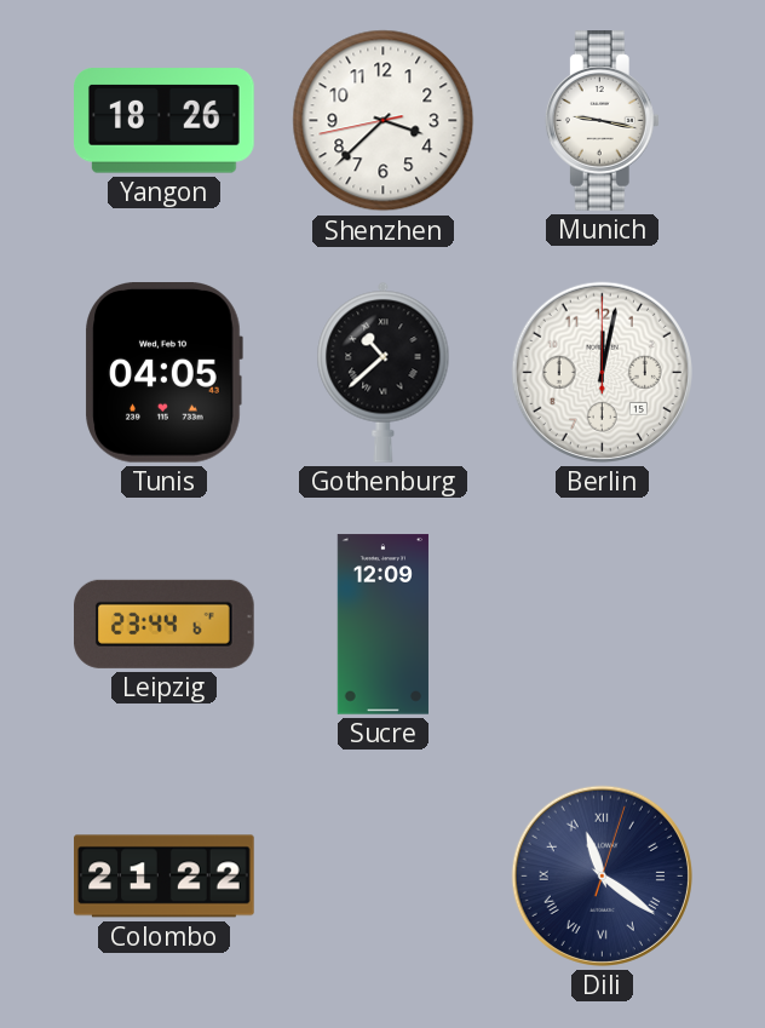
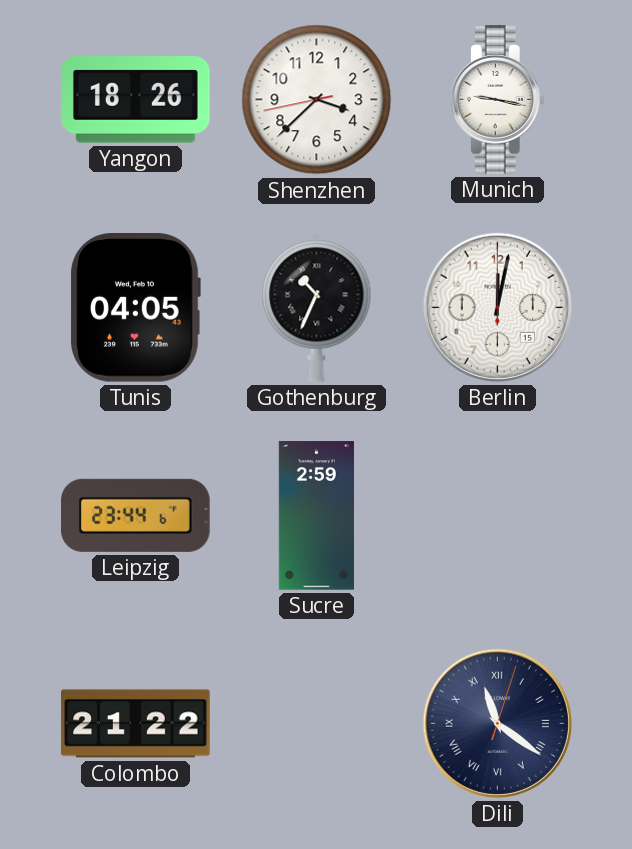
Gothenburg: 10:38 -> 10:34
Sucre: 12:09 -> 2:59
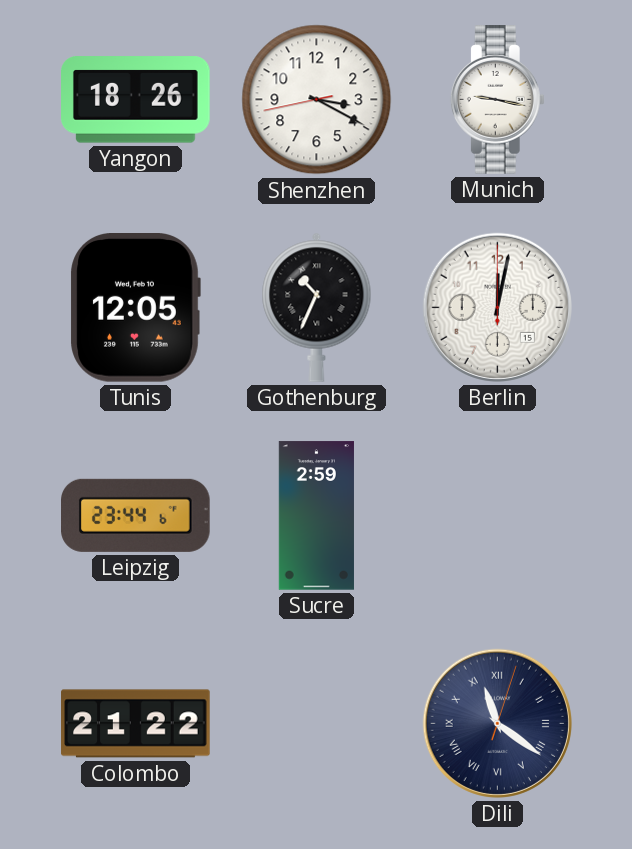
Shenzhen: 3:37 -> 3:19
Tunis: 04:05 -> 12:05
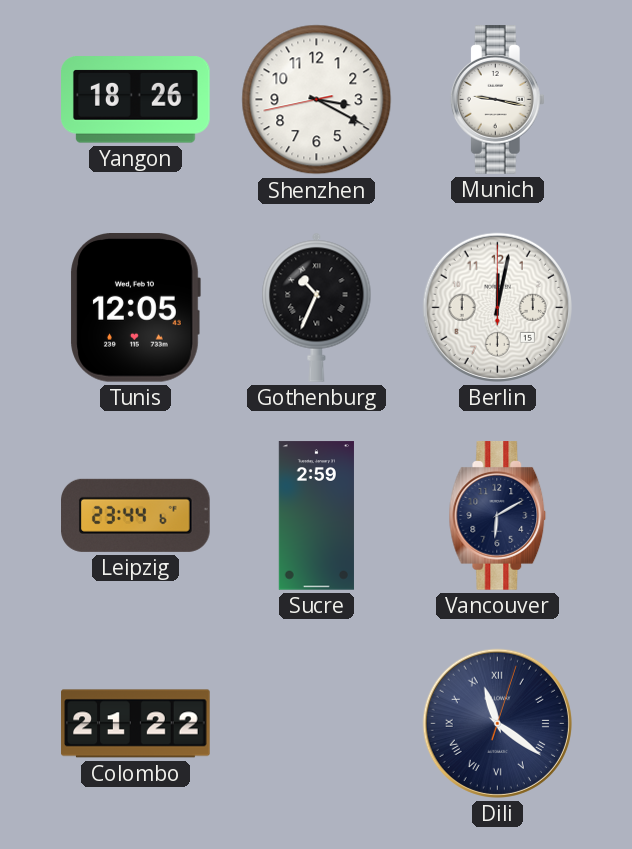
Vancouver: none -> 6:10
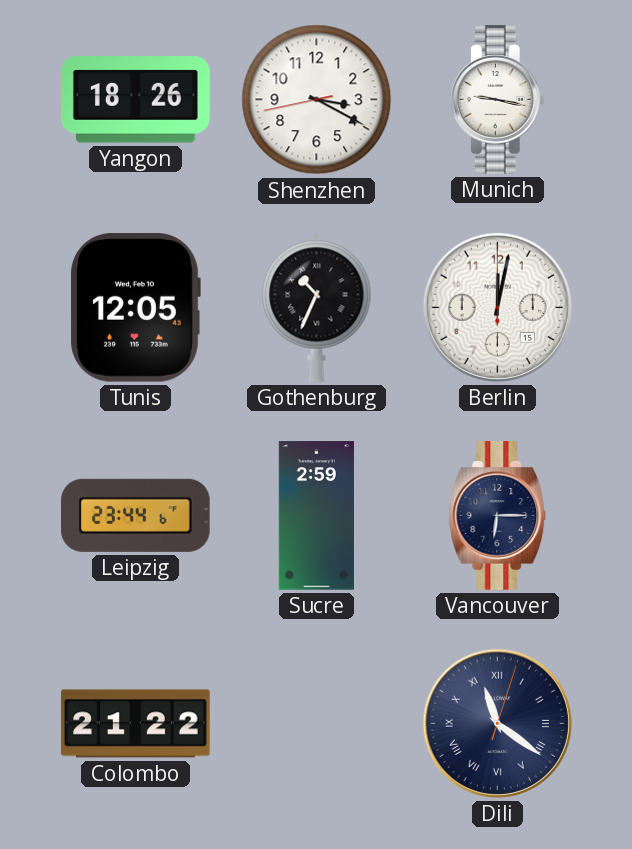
Vancouver: 6:10 -> 6:15
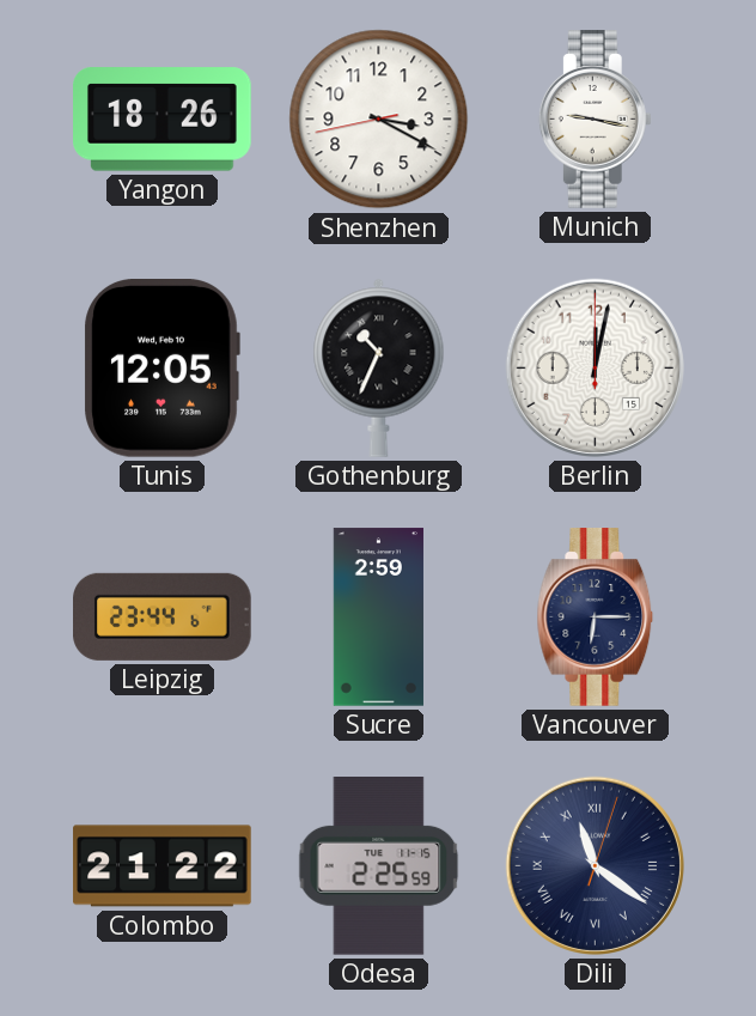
Odesa: none -> 2:25
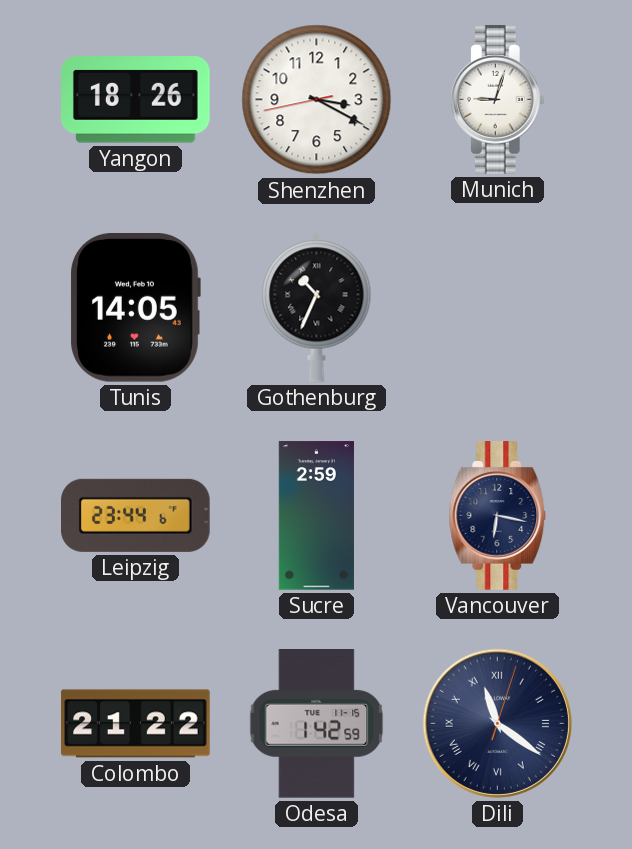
Munich: 9:17 -> 9:03
Tunis: 12:05 -> 14:05
Berlin: 12:02 -> none
Vancouver: 6:15 -> 6:17
Odesa: 2:25 -> 1:42
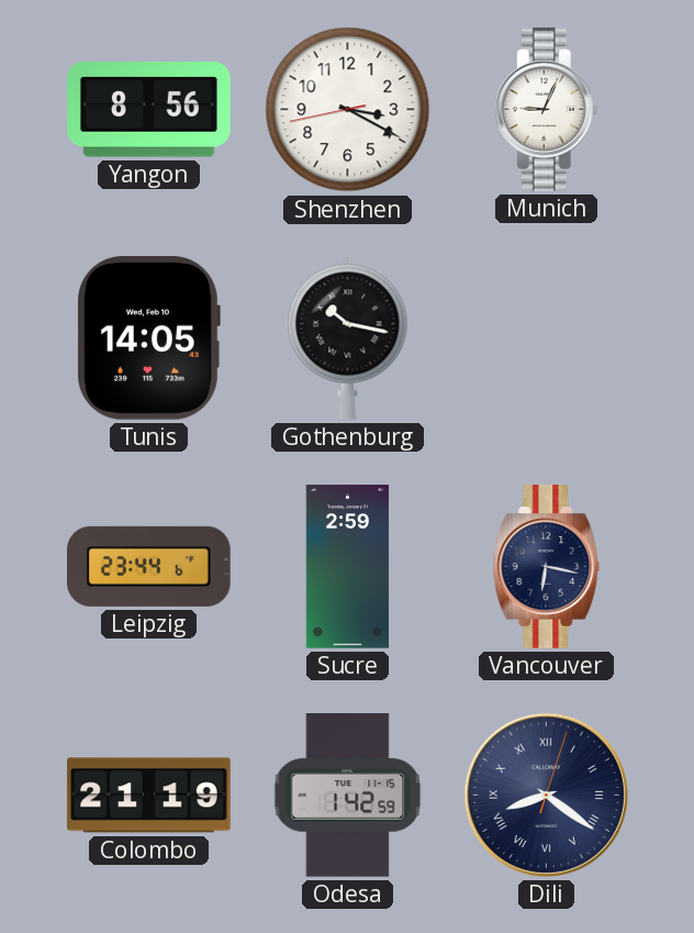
Yangon: 18:26 -> 8:56
Munich: 9:03 -> 9:04
Gothenburg: 10:34 -> 10:17
Colombo: 21:22 -> 21:19
Dili: 11:21 -> 8:21
